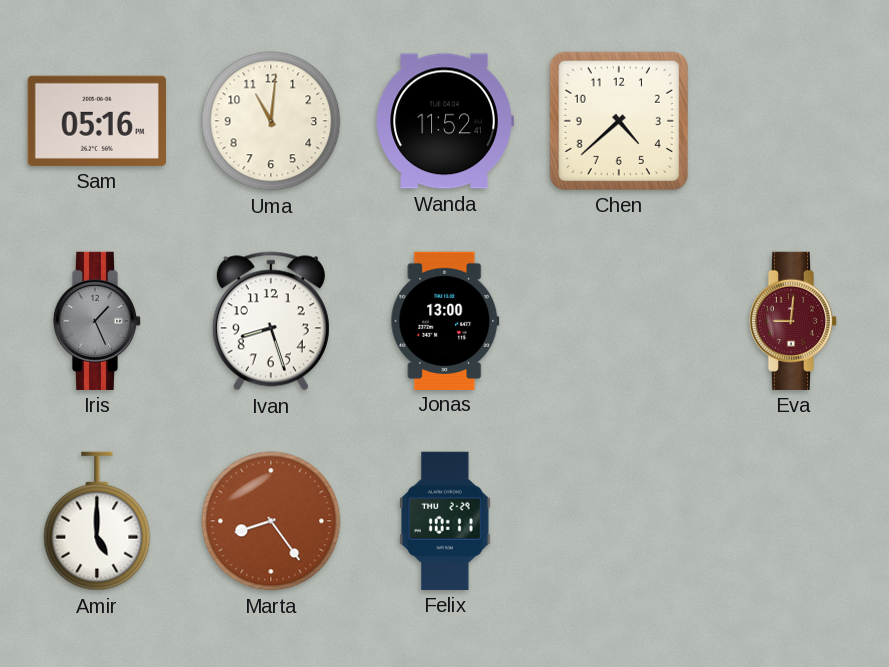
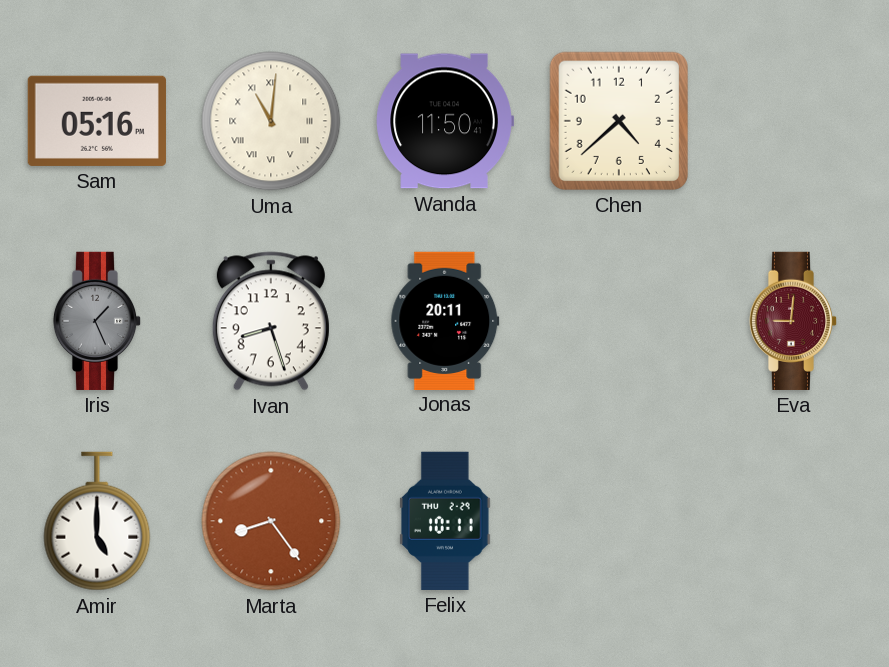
Uma numerals: Arabic -> Roman
Wanda: 11:52 -> 11:50
Jonas: 13:00 -> 20:11
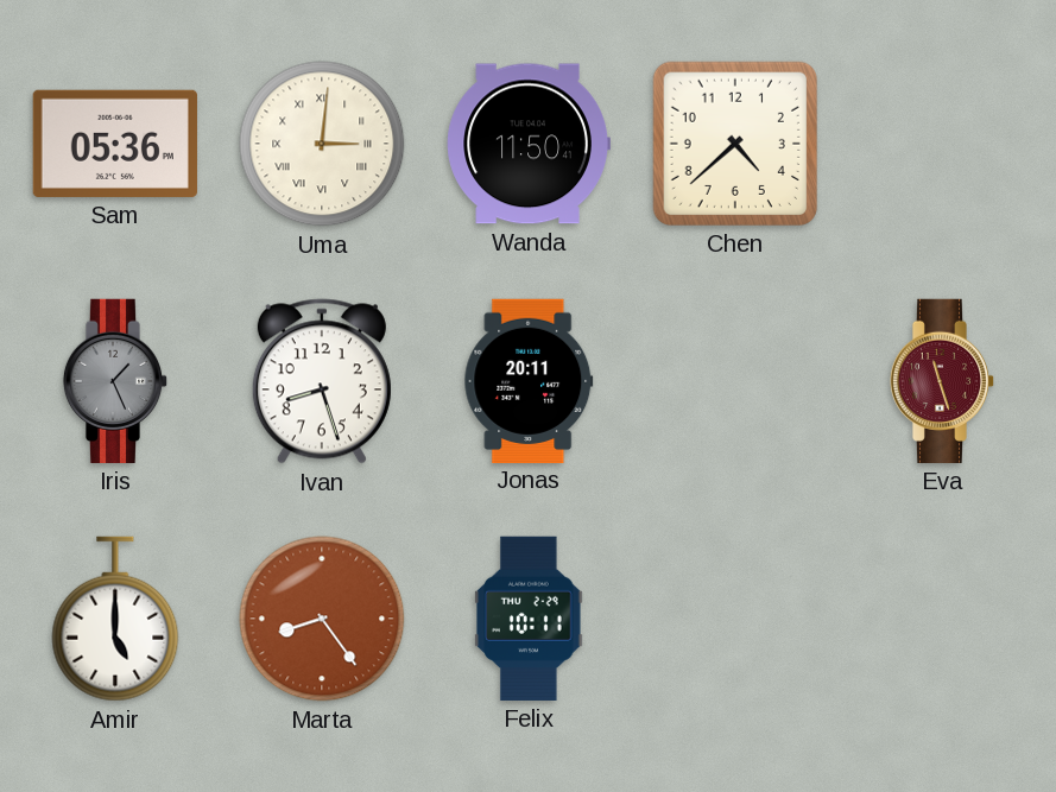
Sam: 05:16 -> 05:36
Uma: 11:01 -> 3:01
Eva: 9:01 -> 11:27
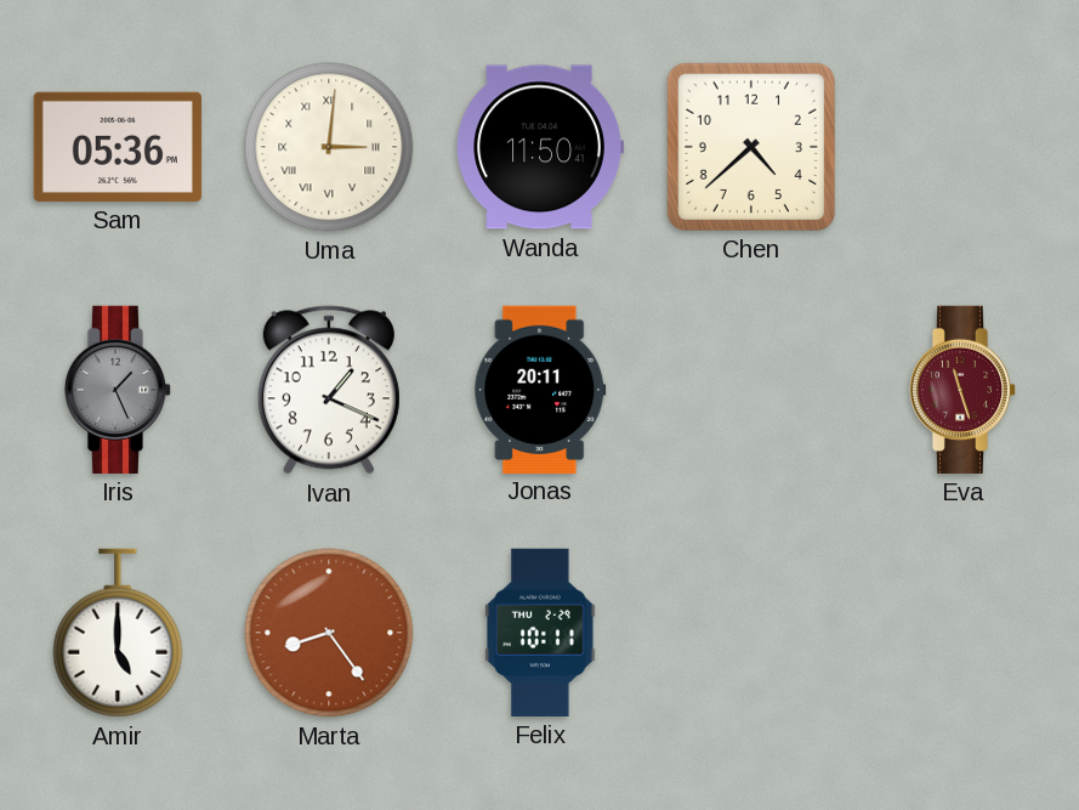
Ivan: 8:27 -> 1:19
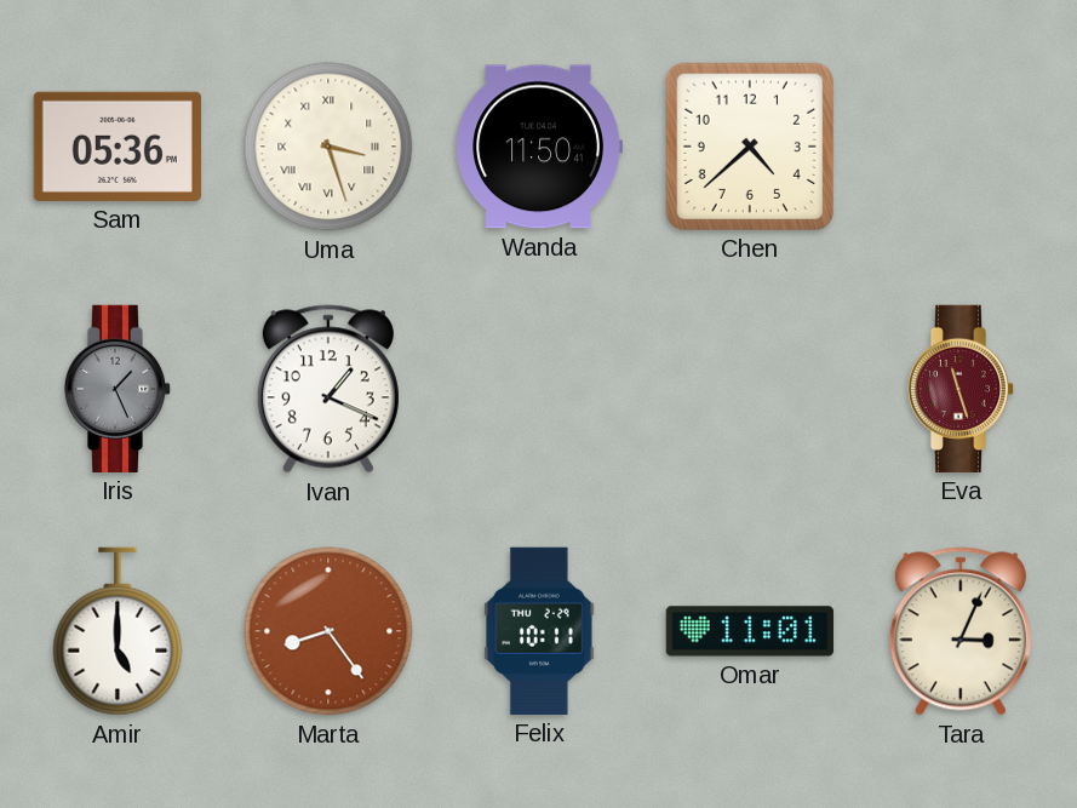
Uma: 3:01 -> 3:27
Jonas: 20:11 -> none
Omar: none -> 11:01
Tara: none -> 3:04
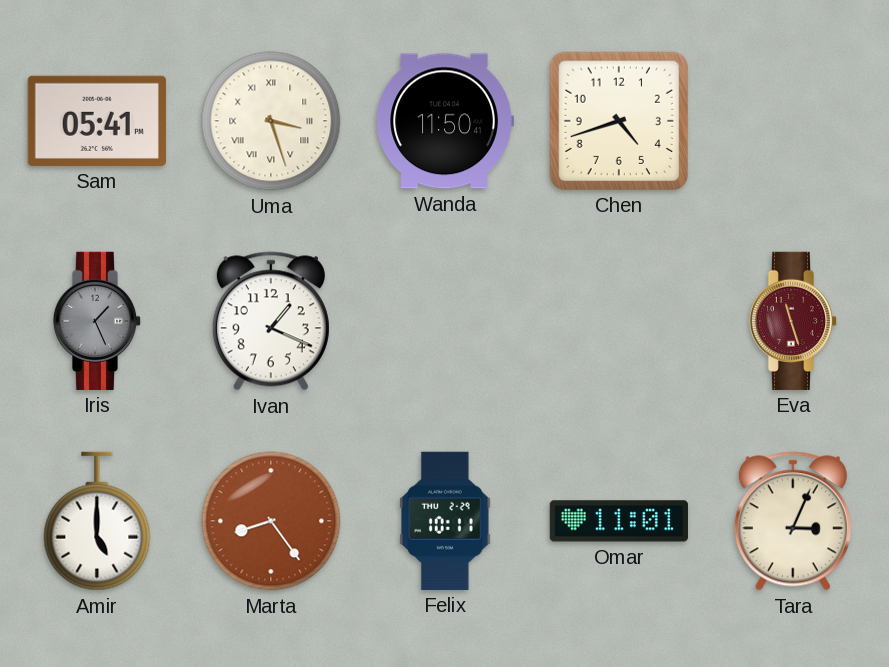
Sam: 05:36 -> 05:41
Chen: 4:38 -> 4:42
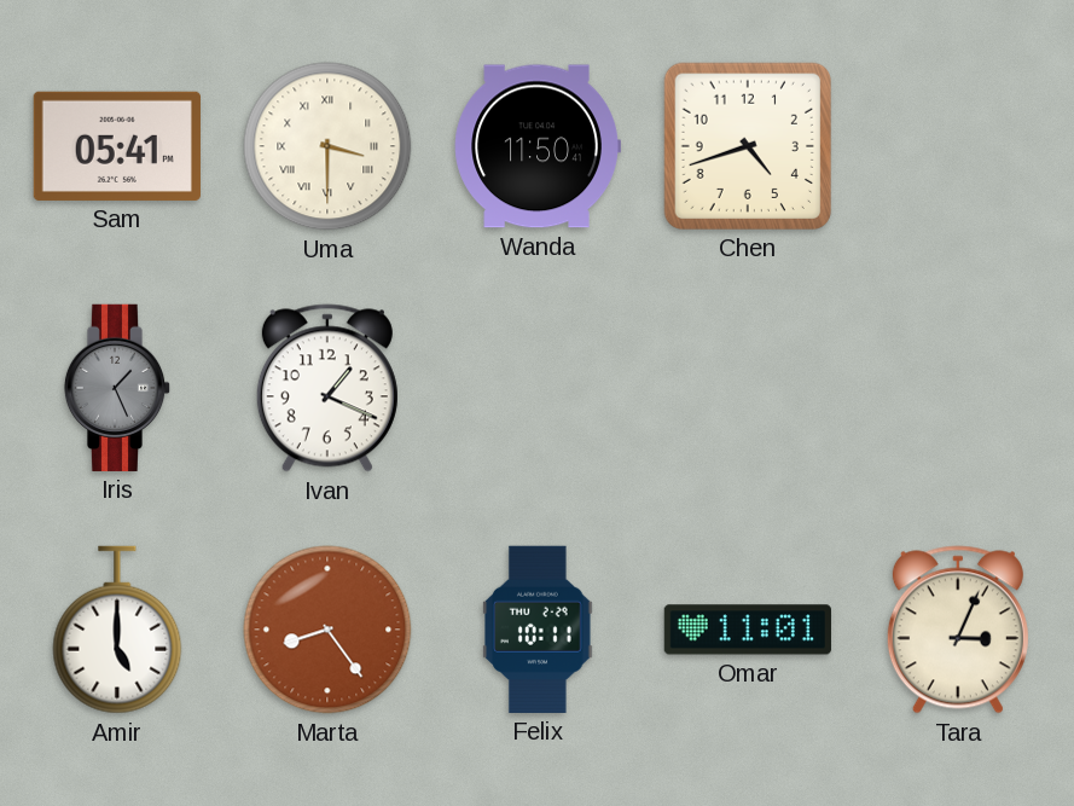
Uma: 3:27 -> 3:30
Eva: 11:27 -> none
